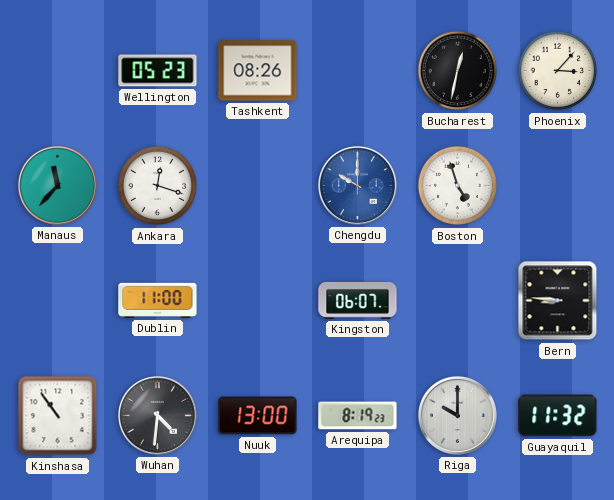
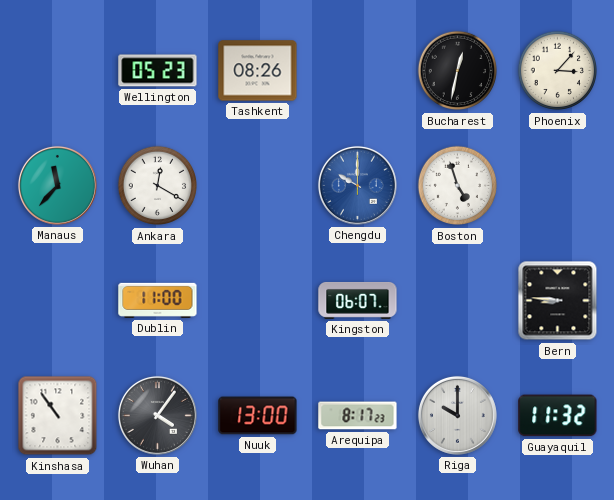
Ankara: 12:18 -> 12:20
Wuhan: 4:31 -> 4:06
Arequipa: 8:19 -> 8:17
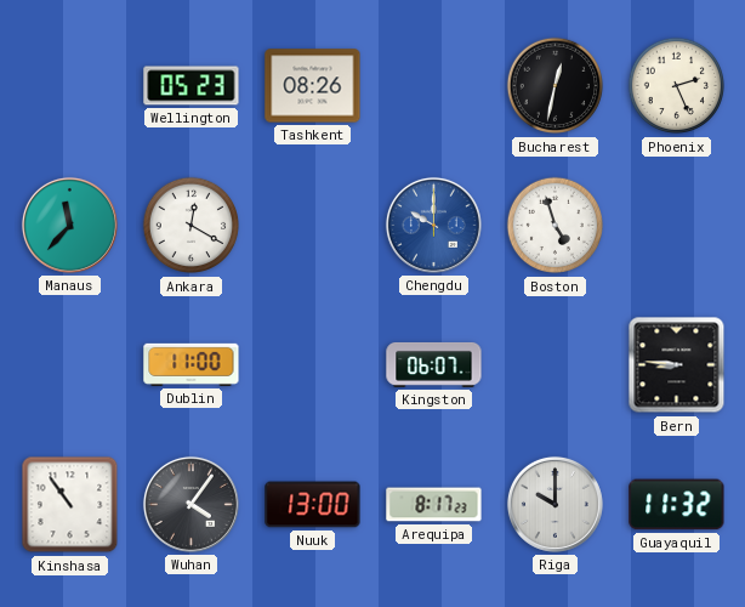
Phoenix: 3:07 -> 2:26
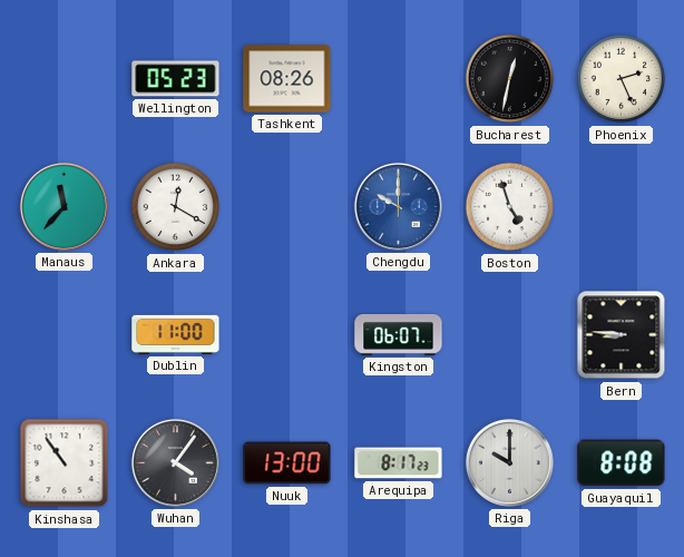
Guayaquil: 11:32 -> 8:08
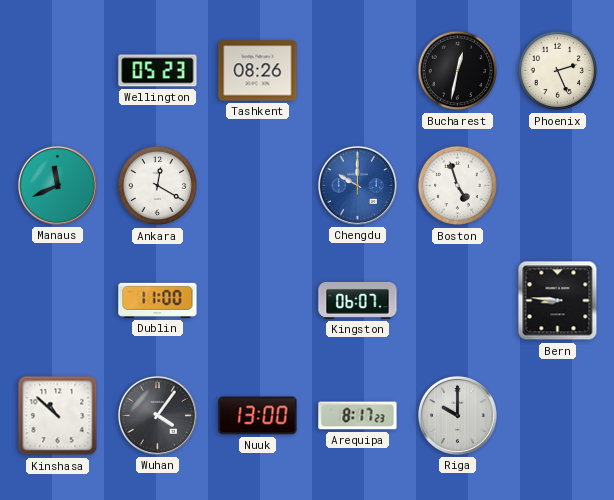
Manaus: 11:37 -> 11:41
Kinshasa: 10:54 -> 10:52
Guayaquil: 8:08 -> none
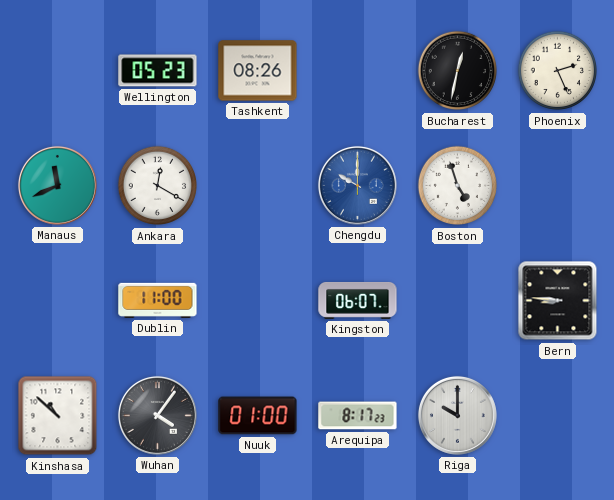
Nuuk: 13:00 -> 01:00
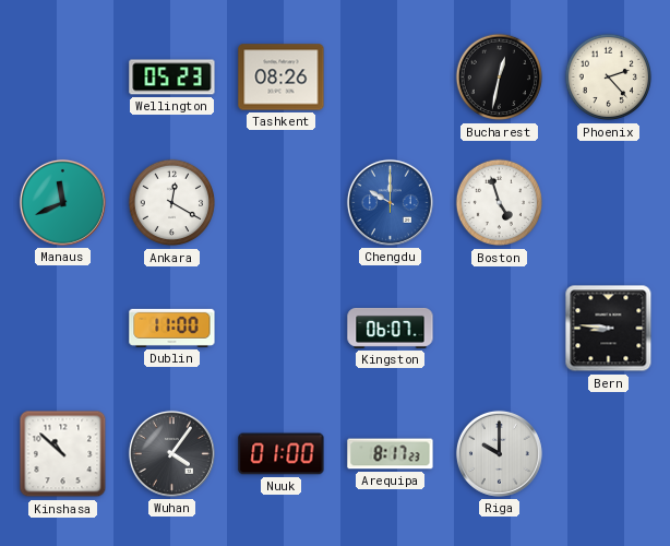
Phoenix: 2:26 -> 2:23
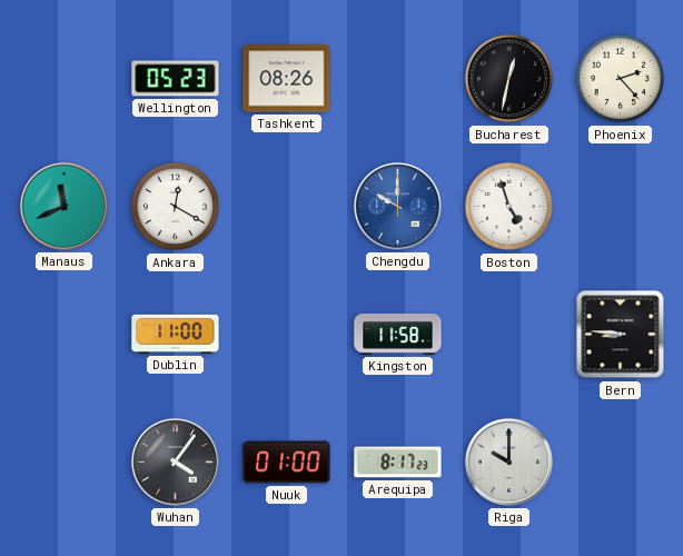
Kingston: 06:07 -> 11:58
Kinshasa: 10:52 -> none
